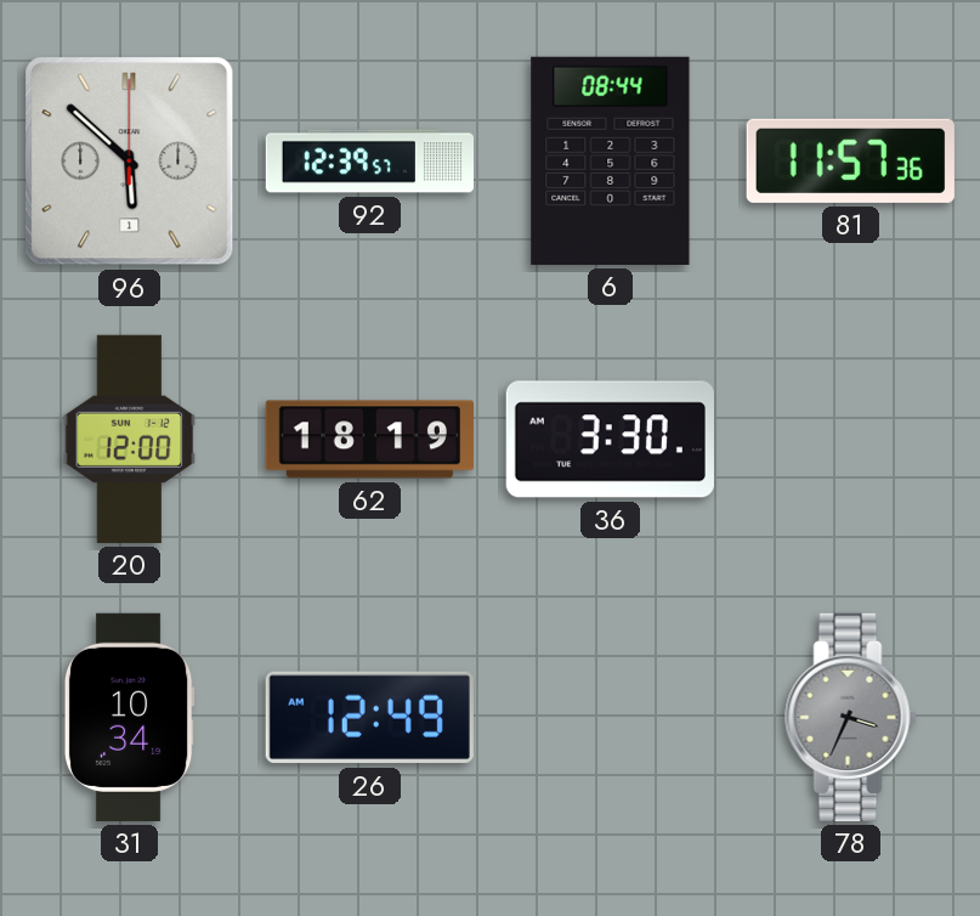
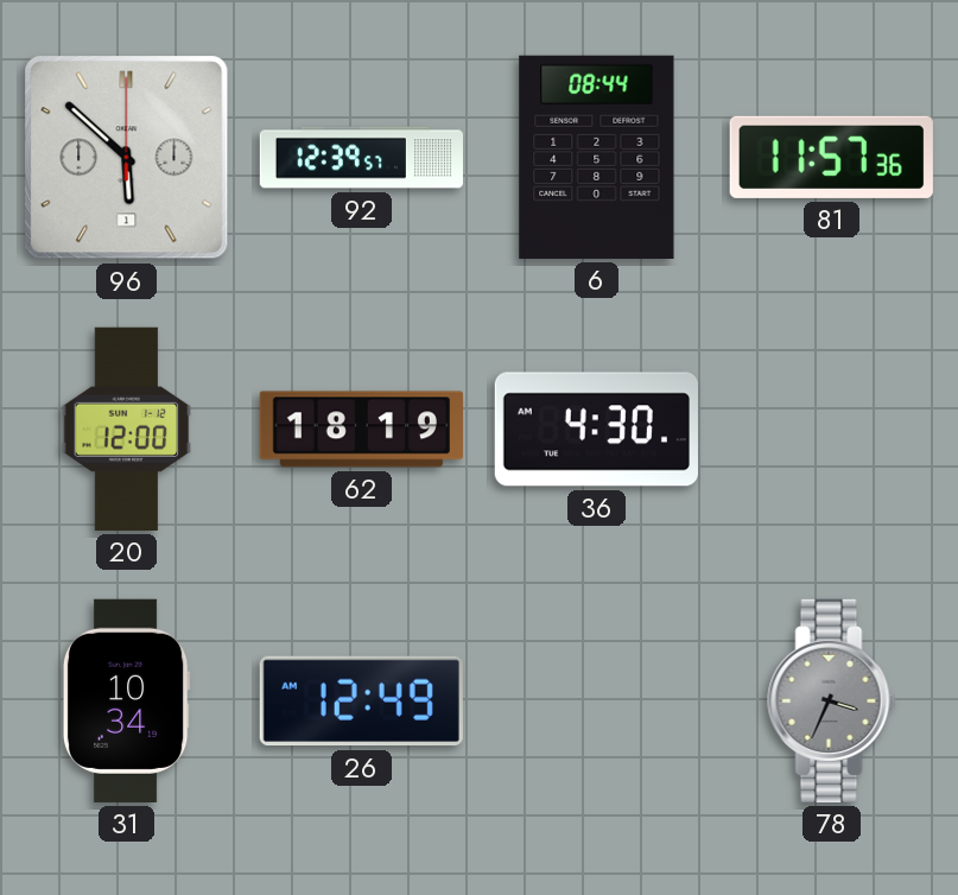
36: 3:30 -> 4:30
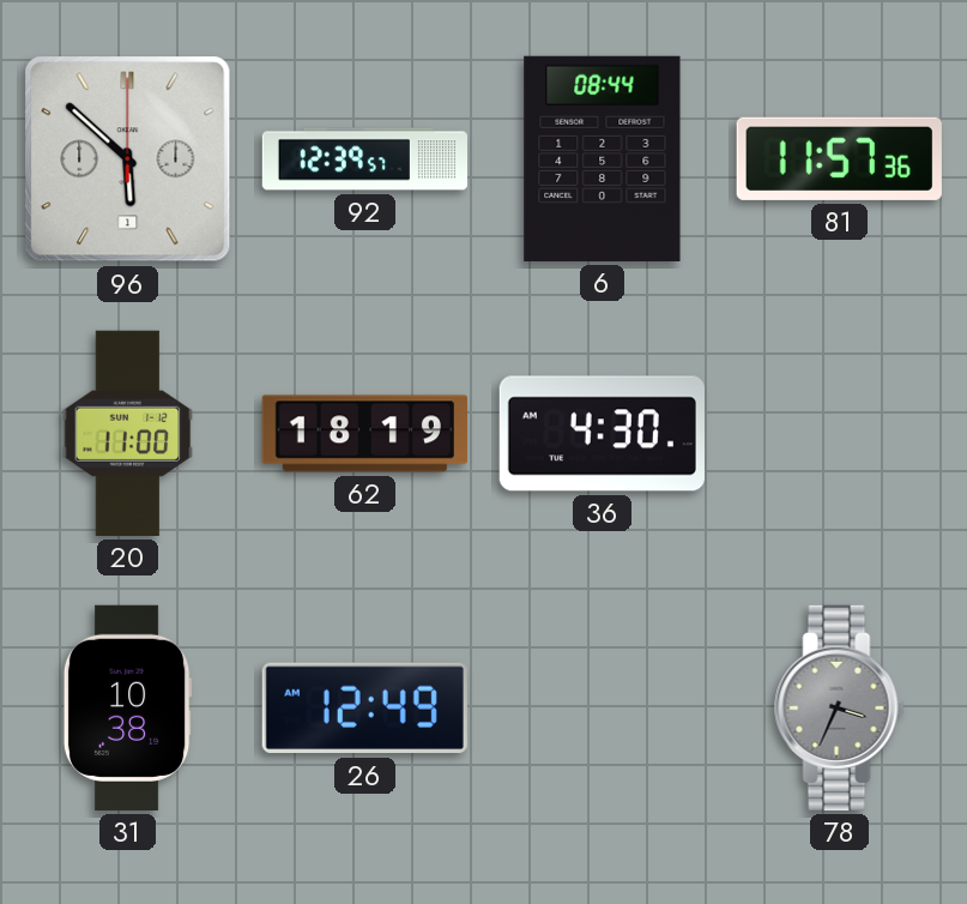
20: 12:00 -> 11:00
31: 10:34 -> 10:38
